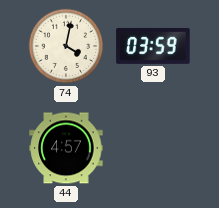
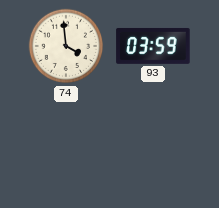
74: 4:02 -> 3:59
44: 4:57 -> none
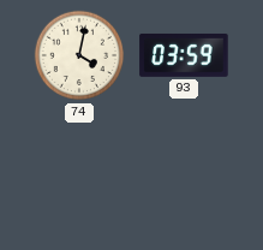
74: 3:59 -> 4:02
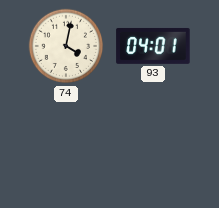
93: 03:59 -> 04:01
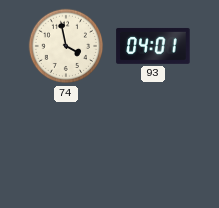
74: 4:02 -> 3:58
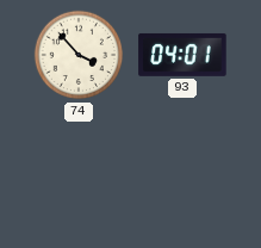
74: 3:58 -> 3:53
